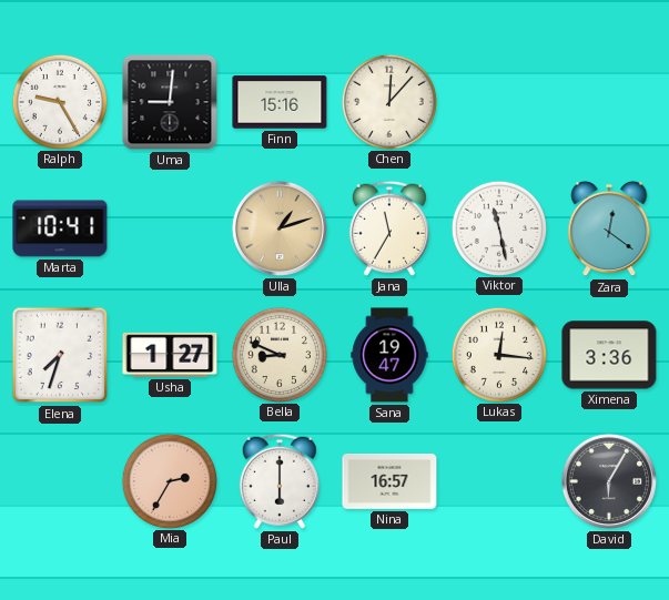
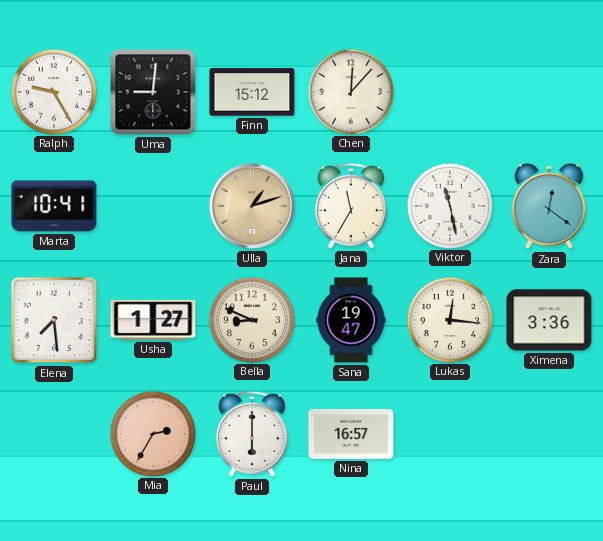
Finn: 15:16 -> 15:12
Elena: 7:33 -> 7:29
David: 6:05 -> none
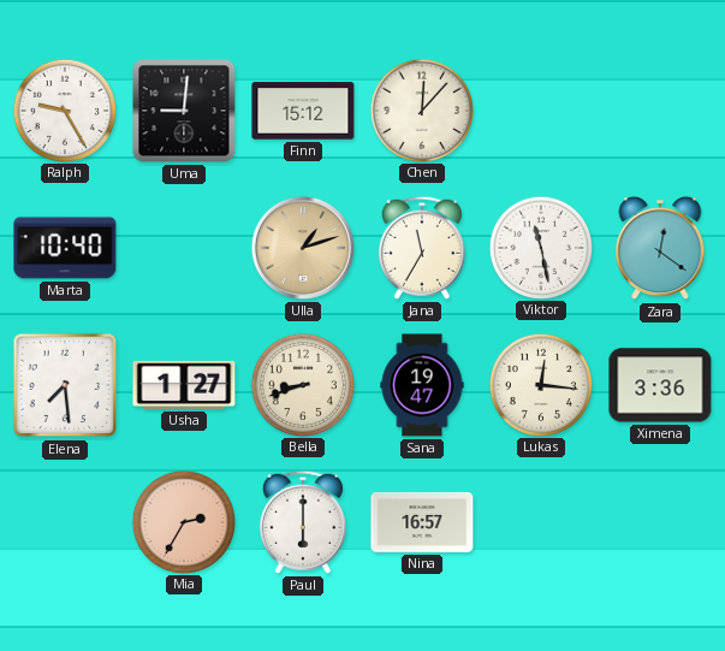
Marta: 10:41 -> 10:40
Bella: 8:49 -> 8:42
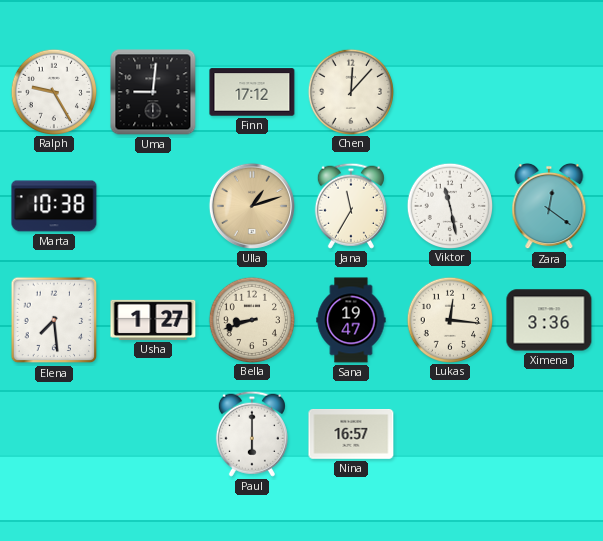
Finn: 15:12 -> 17:12
Marta: 10:40 -> 10:38
Mia: 2:35 -> none
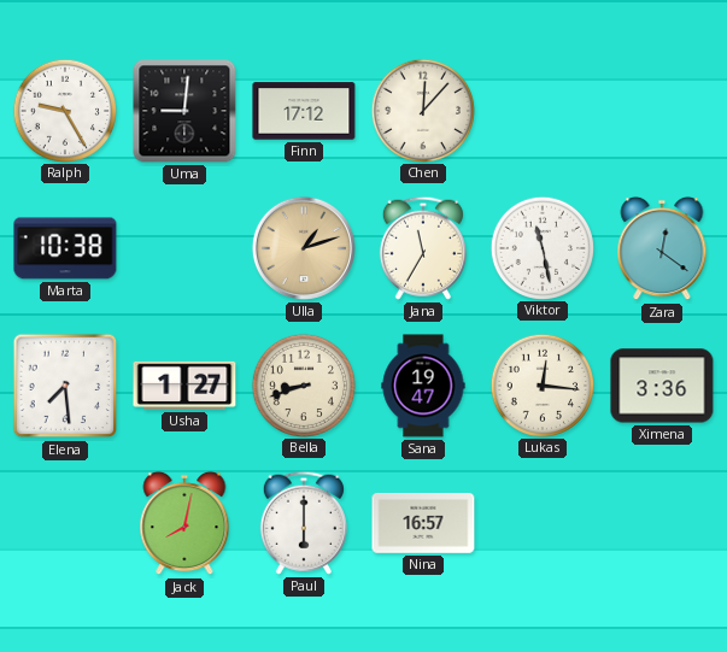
Jack: none -> 8:02
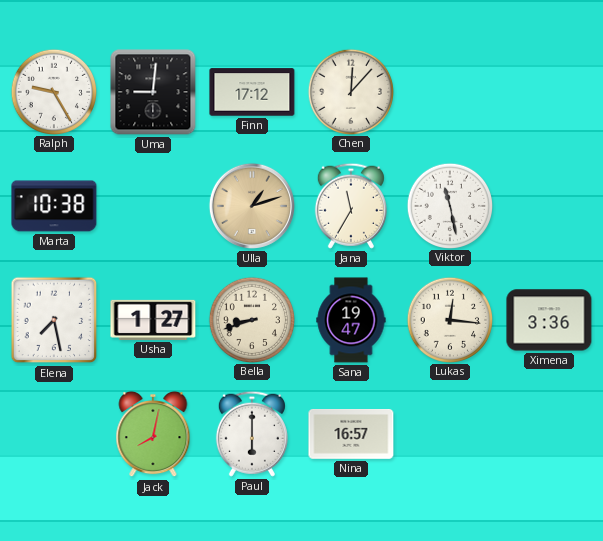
Zara: 12:21 -> none
Elena: 7:29 -> 7:28
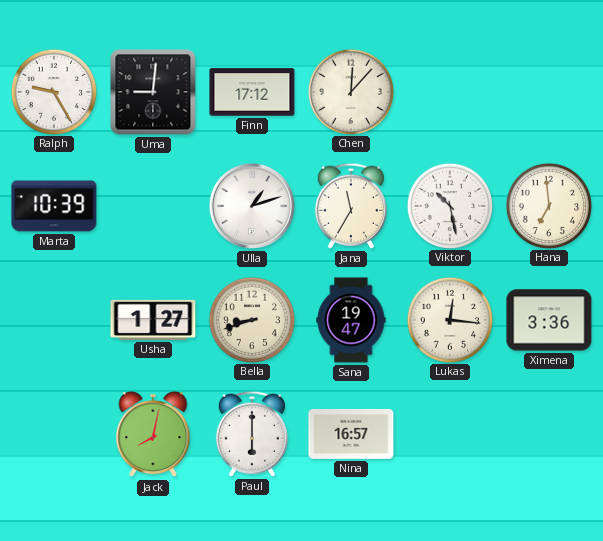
Marta: 10:38 -> 10:39
Ulla dial: champagne -> white
Viktor: 11:28 -> 10:28
Hana: none -> 6:59
Elena: 7:28 -> none
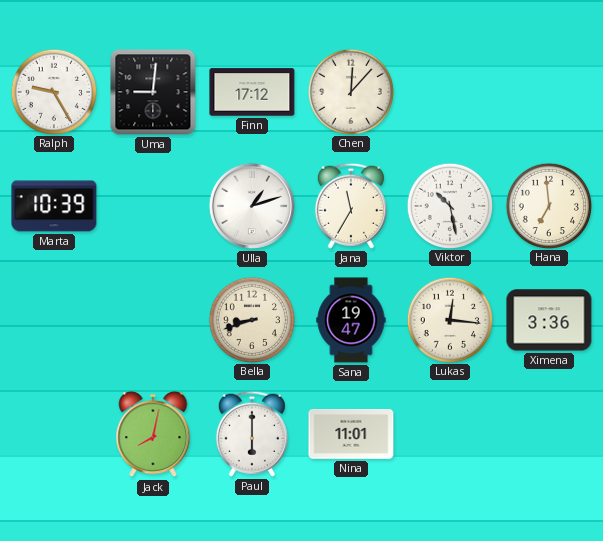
Usha: 1:27 -> none
Nina: 16:57 -> 11:01
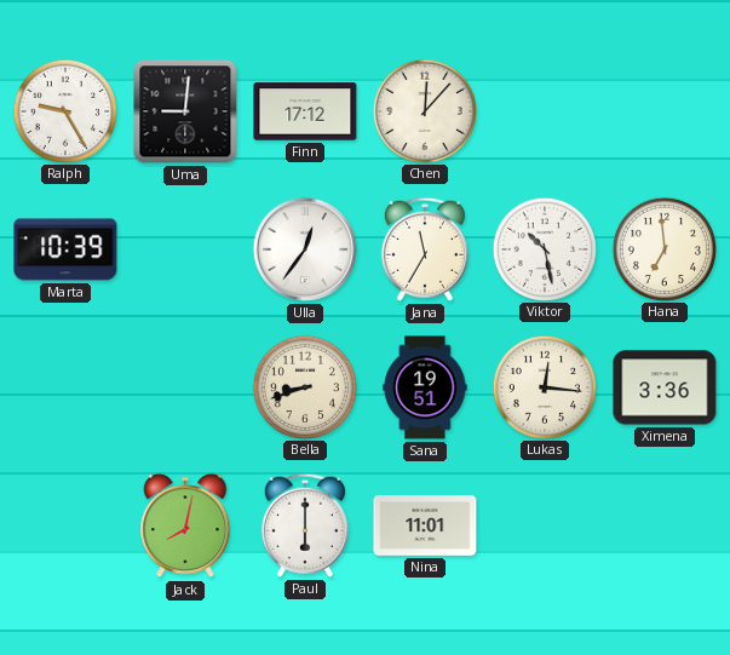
Ulla: 1:12 -> 12:36
Sana: 19:47 -> 19:51
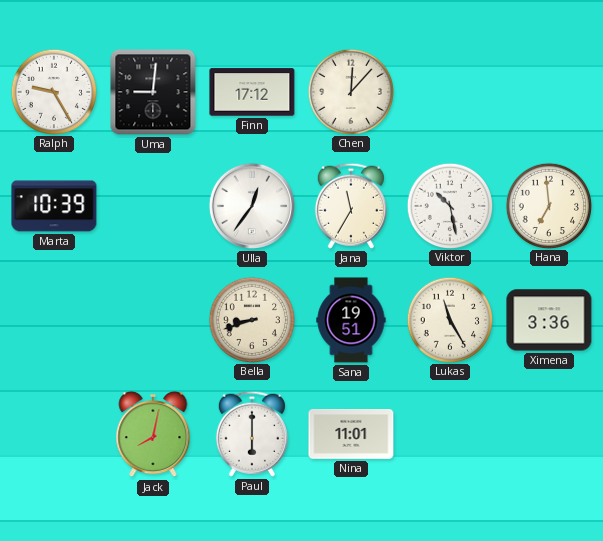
Lukas: 12:16 -> 11:25
